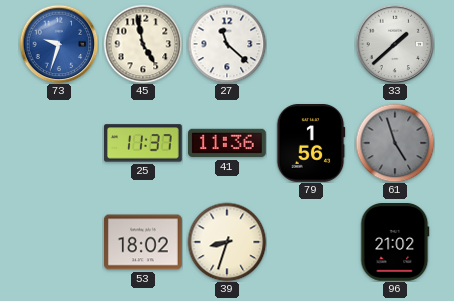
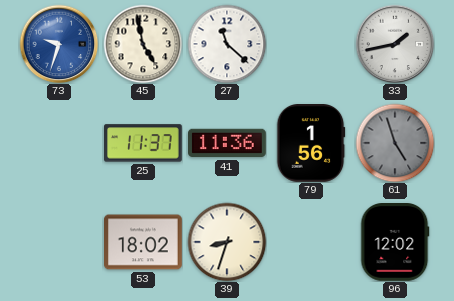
33: 1:38 -> 1:43
96: 21:02 -> 12:02
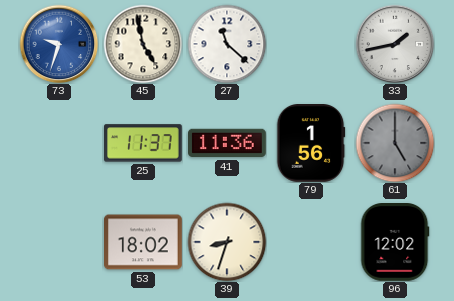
61: 4:57 -> 5:00
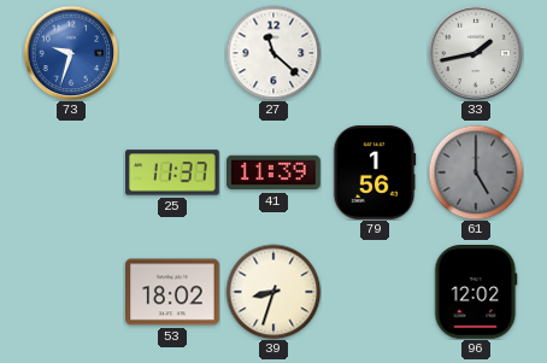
45: 4:58 -> none
41: 11:36 -> 11:39
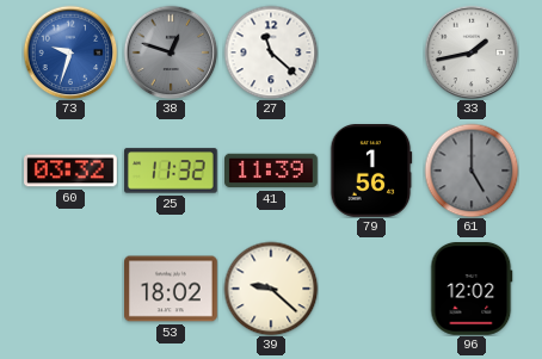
38: none -> 12:48
60: none -> 03:32
25: 11:37 -> 11:32
39: 8:33 -> 9:22
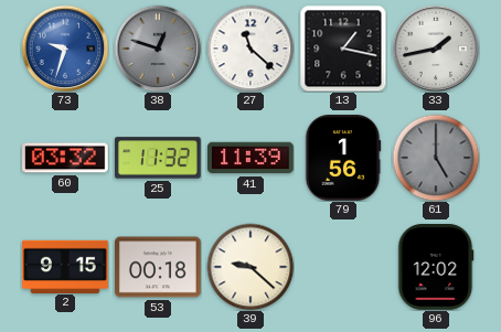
13: none -> 1:17
2: none -> 9:15
53: 18:02 -> 00:18
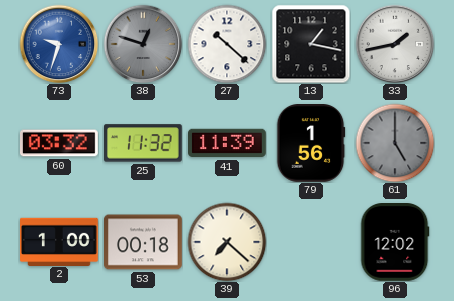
27: 11:22 -> 10:22
2: 9:15 -> 1:00
39: 9:22 -> 7:22
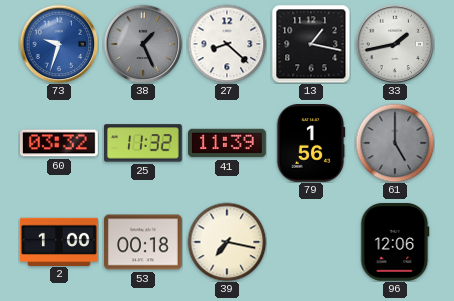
38: 12:48 -> 1:26
27: 10:22 -> 8:22
39: 7:22 -> 7:17
96: 12:02 -> 12:06
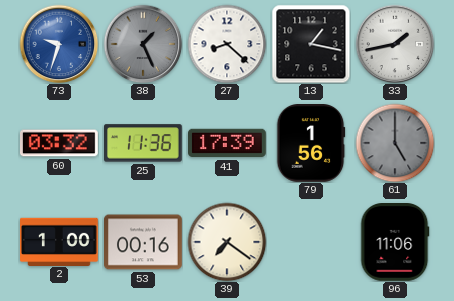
25: 11:32 -> 11:36
41: 11:39 -> 17:39
53: 00:18 -> 00:16
39: 7:17 -> 7:21
96: 12:06 -> 11:06
